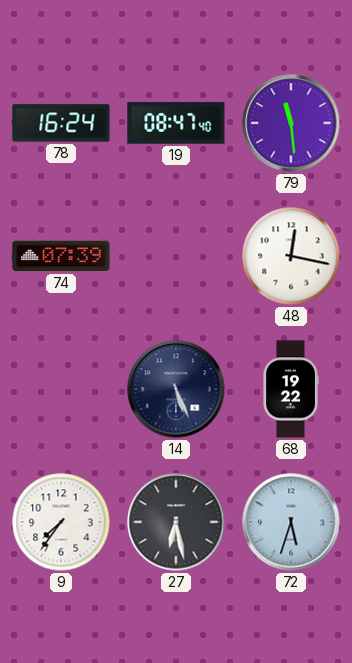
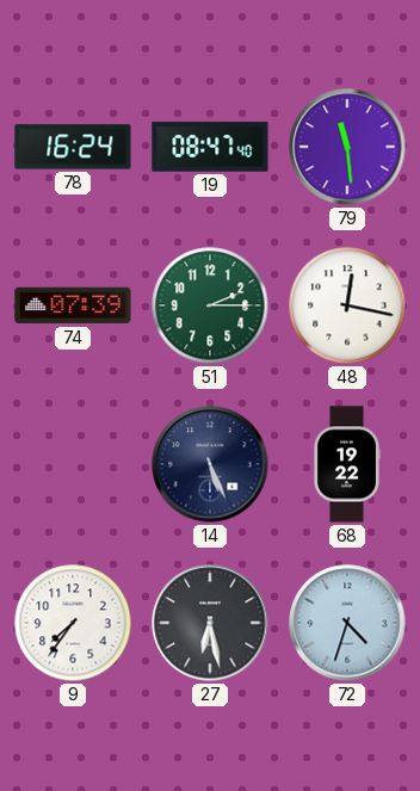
51: none -> 2:15
72: 5:33 -> 4:33
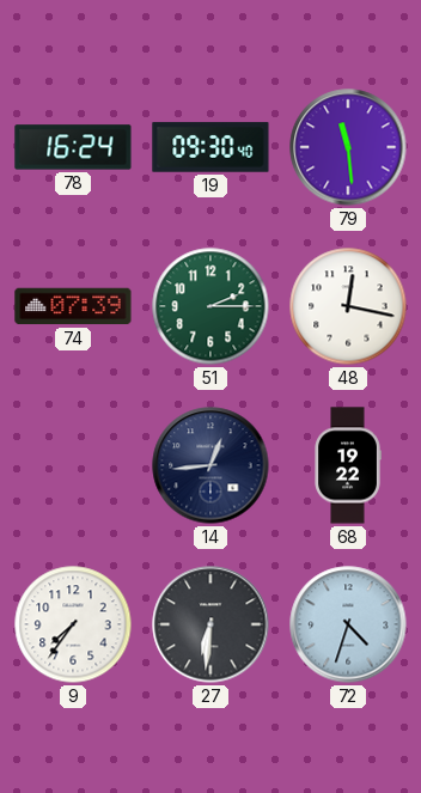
19: 08:47 -> 09:30
14: 5:26 -> 12:44
27: 6:28 -> 6:31
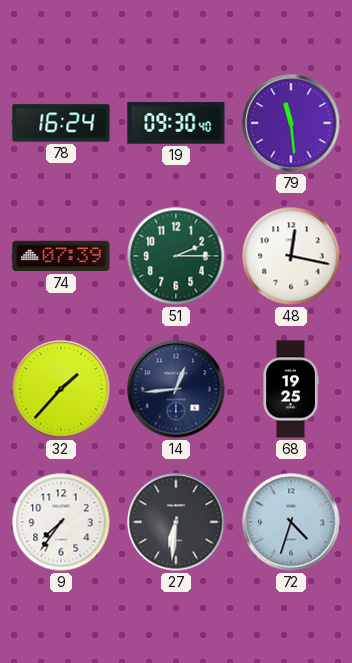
32: none -> 1:37
68: 19:22 -> 19:25
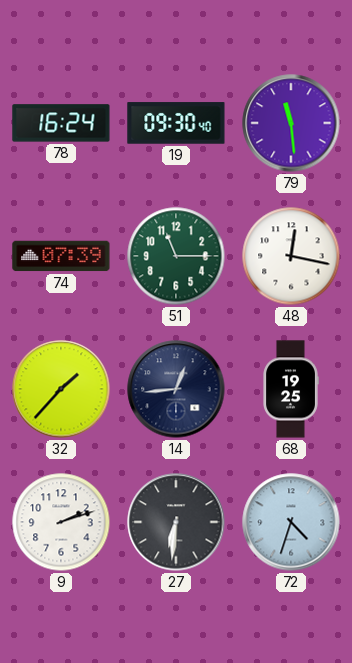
51: 2:15 -> 11:15
9: 7:36 -> 2:12
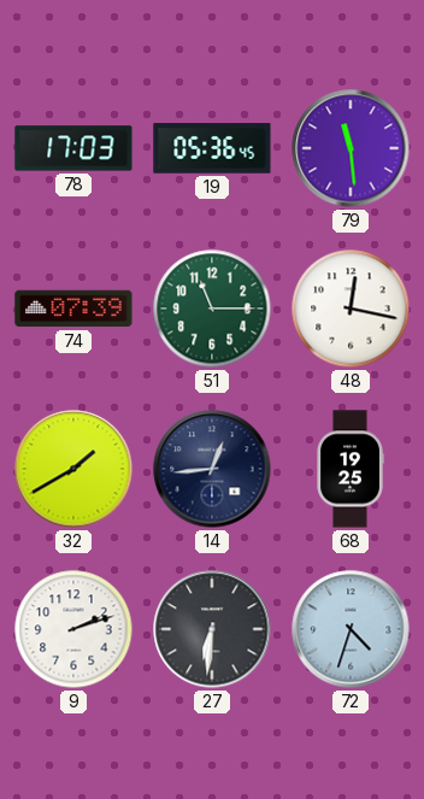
78: 16:24 -> 17:03
19: 09:30 -> 05:36
32: 1:37 -> 1:40
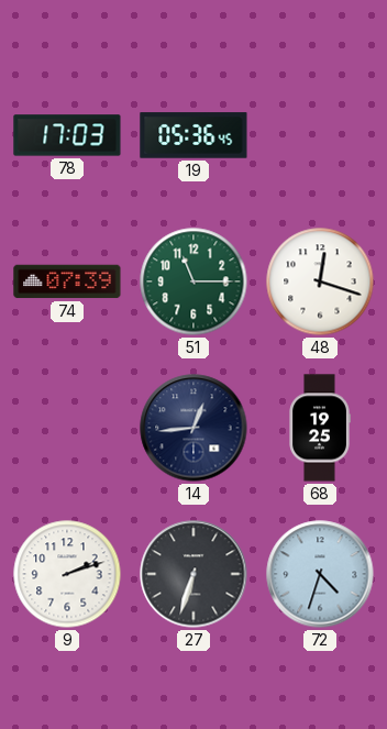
79: 11:29 -> none
48: 12:17 -> 12:18
32: 1:40 -> none
27: 6:31 -> 6:33
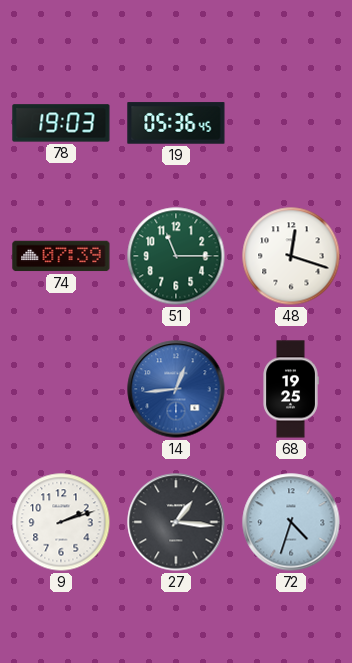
78: 17:03 -> 19:03
14 dial: navy -> blue
27: 6:33 -> 1:16
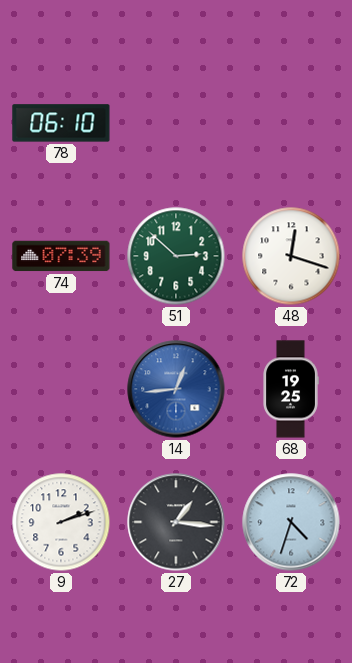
78: 19:03 -> 06:10
19: 05:36 -> none
51: 11:15 -> 2:52
